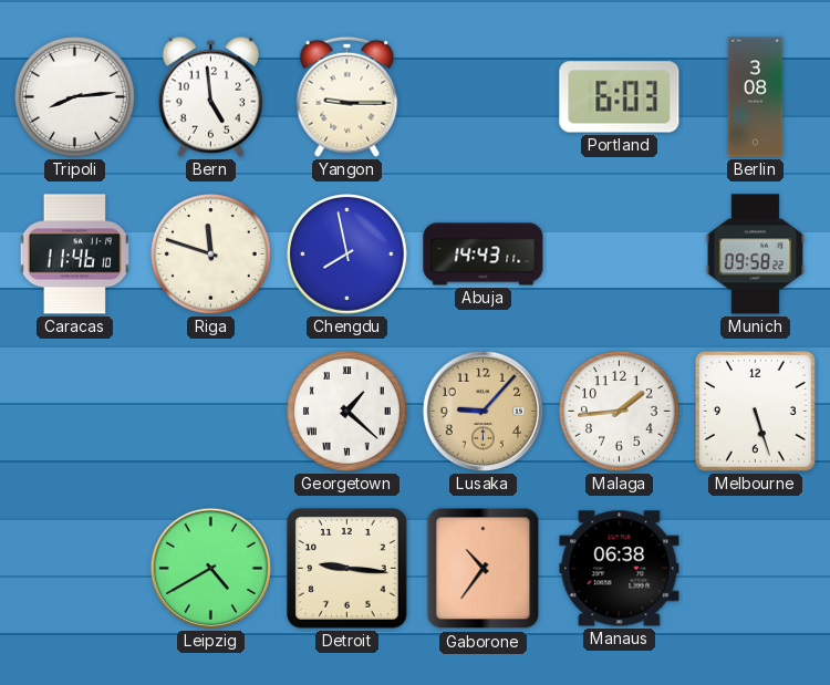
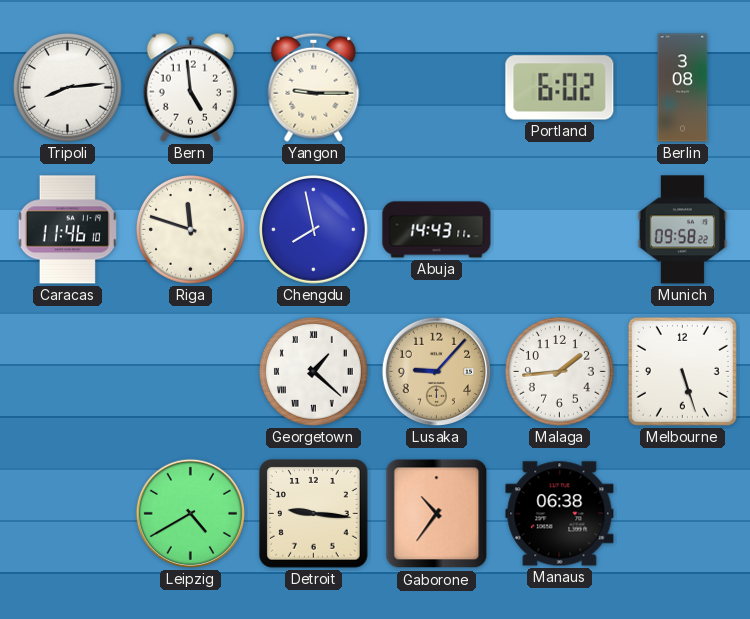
Portland: 6:03 -> 6:02
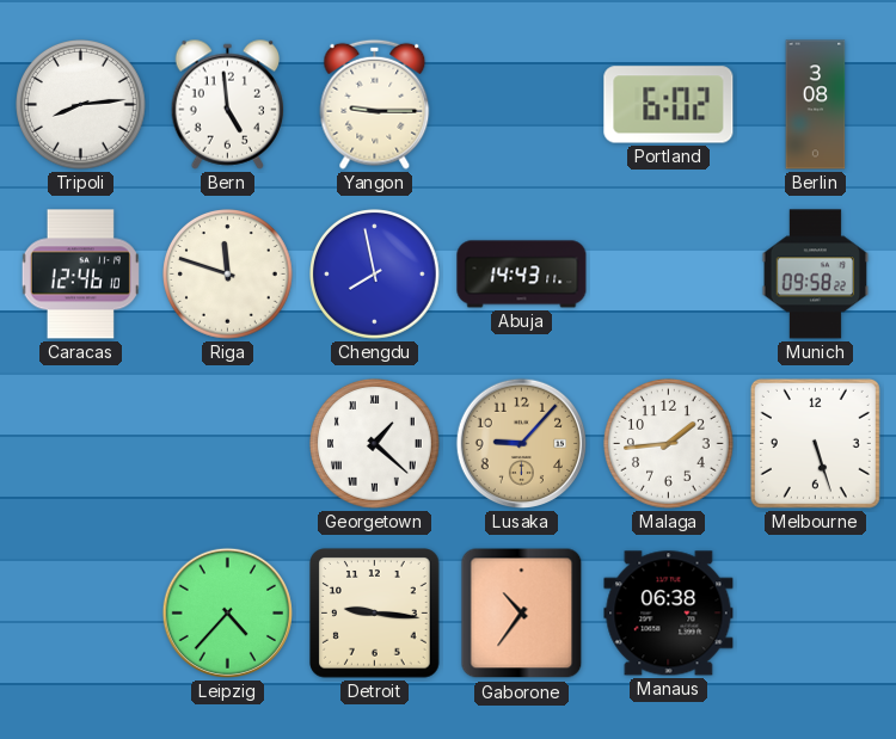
Caracas: 11:46 -> 12:46
Leipzig: 4:40 -> 4:37
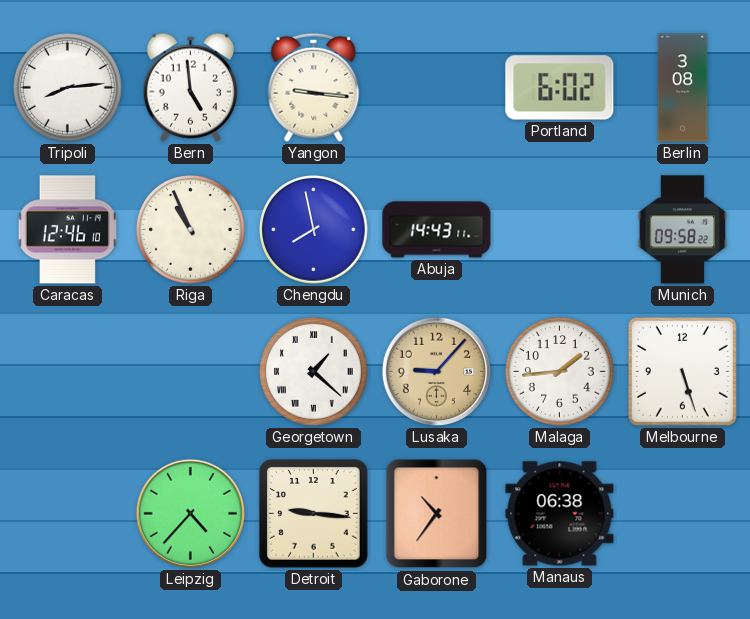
Yangon: 9:15 -> 9:16
Riga: 11:48 -> 10:56
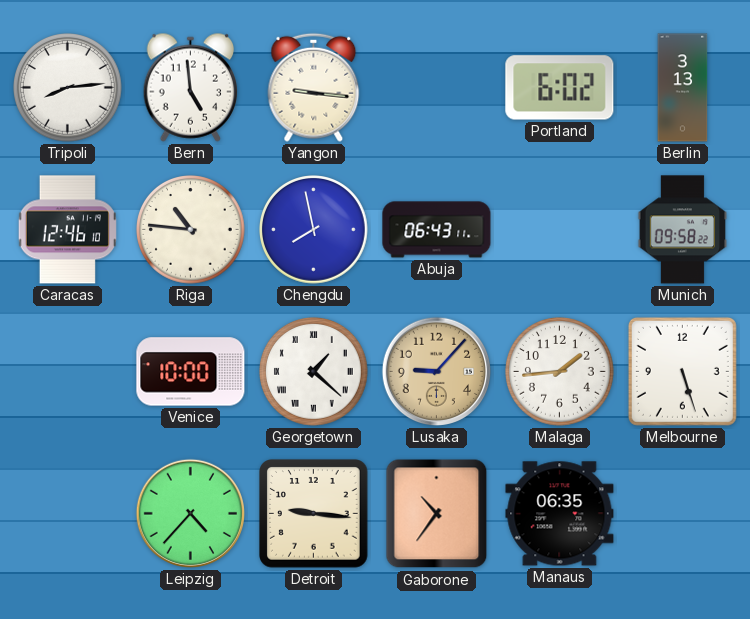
Berlin: 3:08 -> 3:13
Riga: 10:56 -> 10:46
Abuja: 14:43 -> 06:43
Venice: none -> 10:00
Manaus: 06:38 -> 06:35
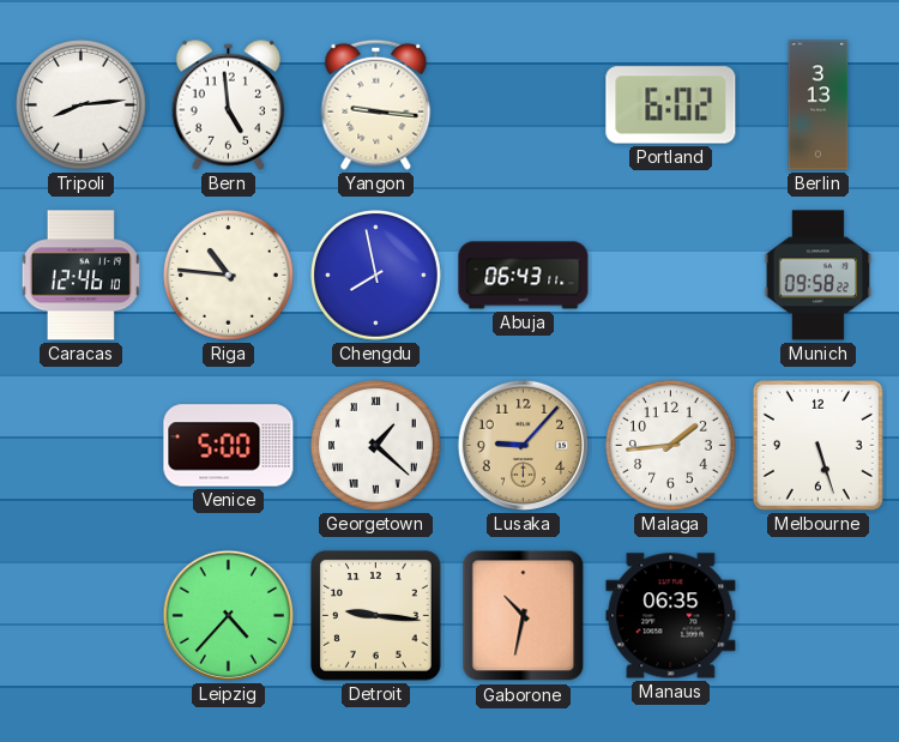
Venice: 10:00 -> 5:00
Gaborone: 10:36 -> 10:32
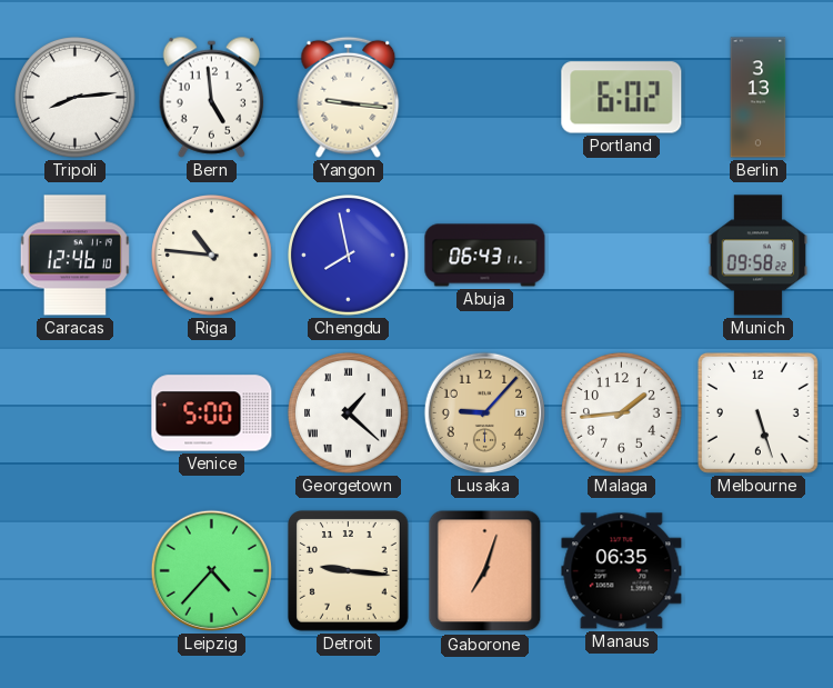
Gaborone: 10:32 -> 7:03
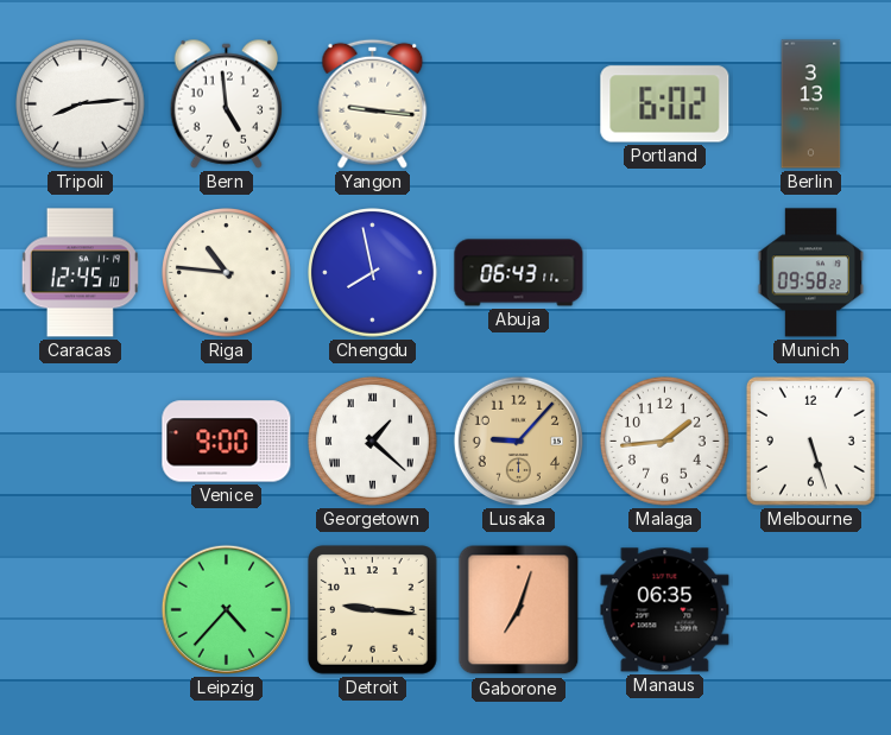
Caracas: 12:46 -> 12:45
Venice: 5:00 -> 9:00
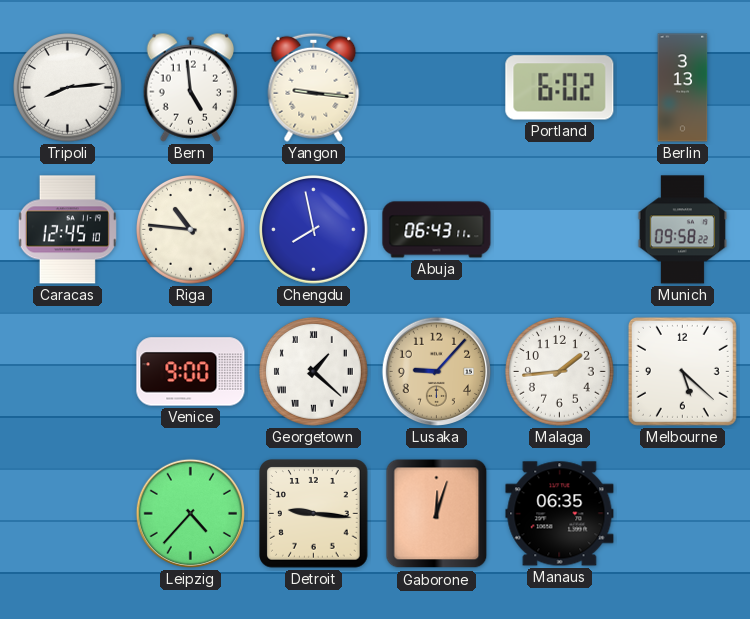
Melbourne: 5:27 -> 5:22
Gaborone: 7:03 -> 12:03
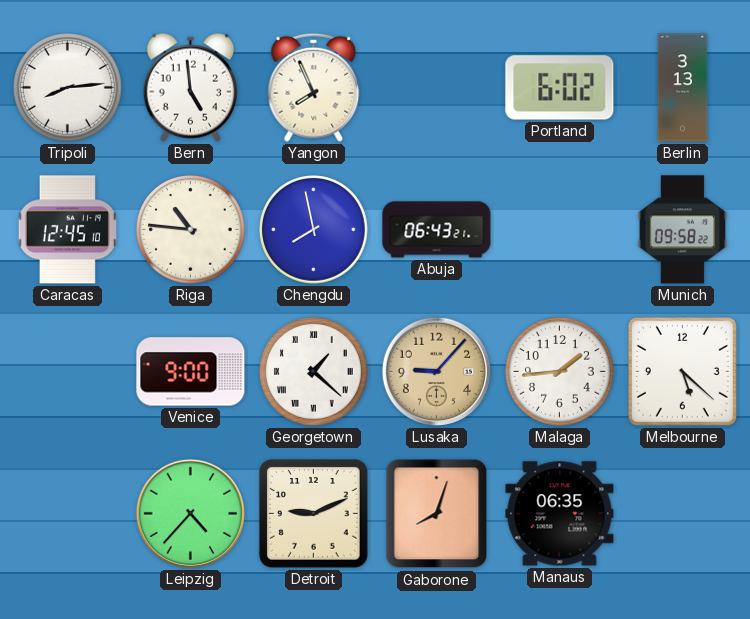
Yangon: 9:16 -> 7:56
Abuja: 06:43:11 -> 06:43:21
Detroit: 9:16 -> 9:11
Gaborone: 12:03 -> 8:03
